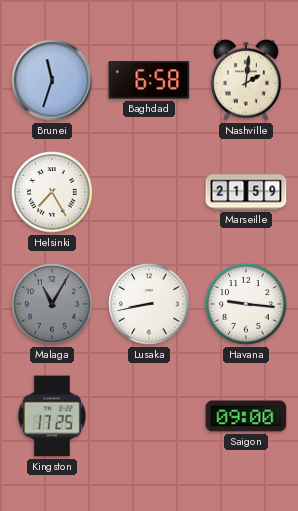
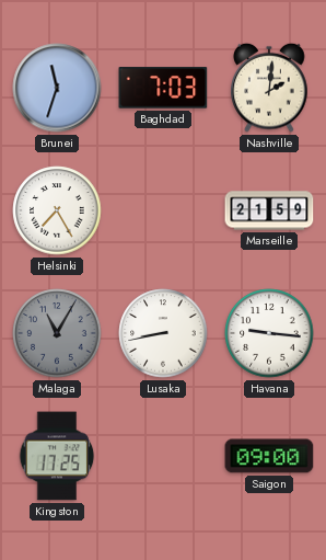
Baghdad: 6:58 -> 7:03
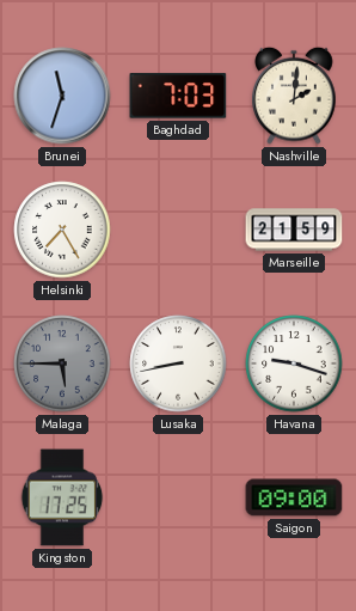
Malaga: 11:05 -> 5:45
Havana: 9:16 -> 9:18
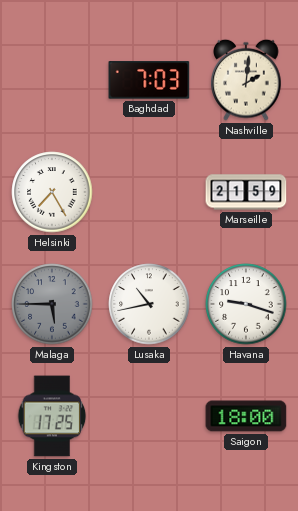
Brunei: 11:33 -> none
Lusaka: 8:43 -> 10:43
Saigon: 09:00 -> 18:00
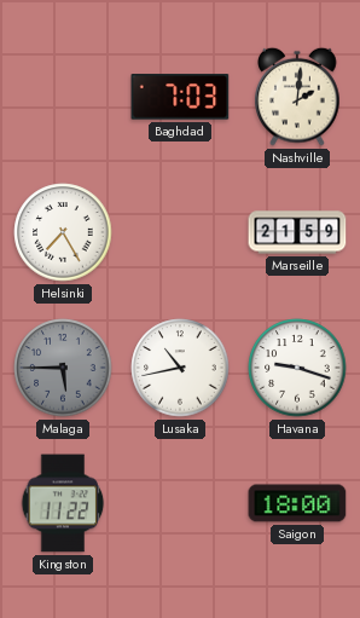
Kingston: 17:25 -> 11:22
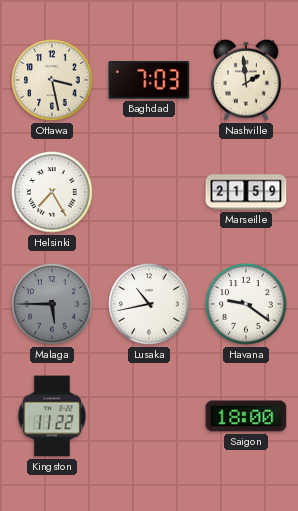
Ottawa: none -> 3:28
Nashville: 2:01 -> 1:59
Havana: 9:18 -> 9:21
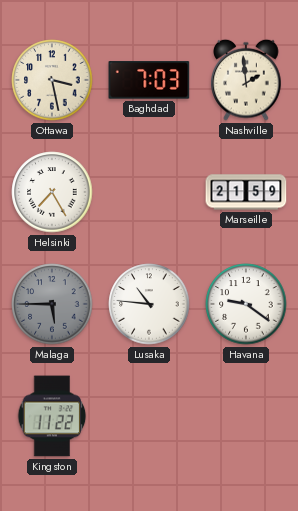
Lusaka: 10:43 -> 10:46
Saigon: 18:00 -> none
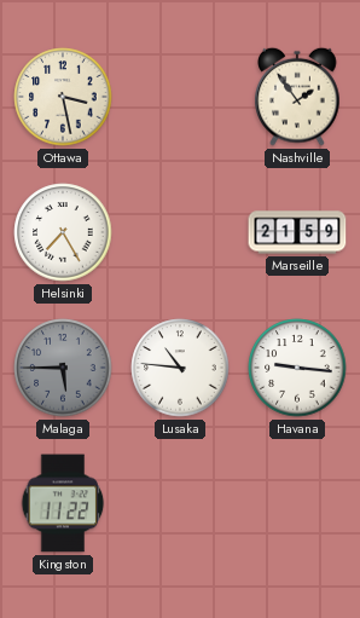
Baghdad: 7:03 -> none
Nashville: 1:59 -> 1:54
Havana: 9:21 -> 9:16
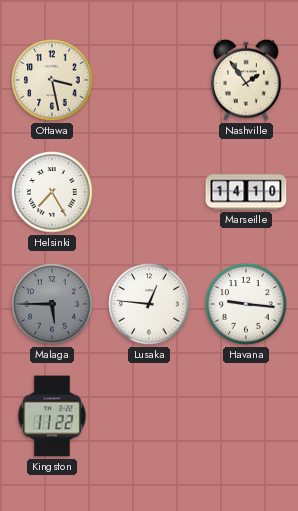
Marseille: 21:59 -> 14:10
Lusaka: 10:46 -> 12:46
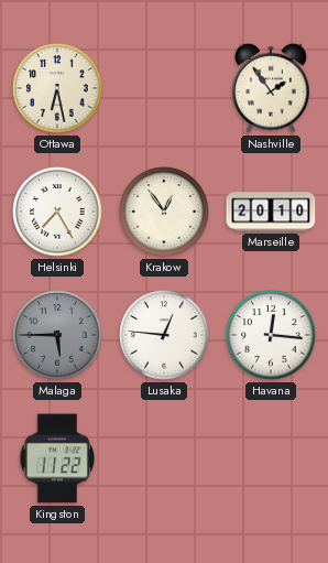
Ottawa: 3:28 -> 6:28
Krakow: none -> 12:54
Marseille: 14:10 -> 20:10
Havana: 9:16 -> 12:16
